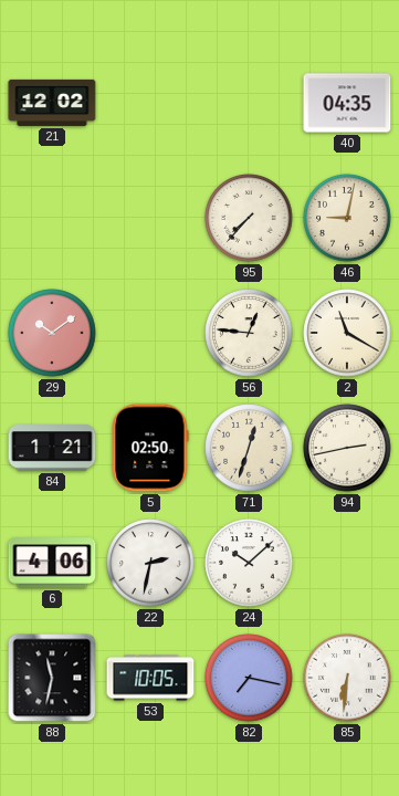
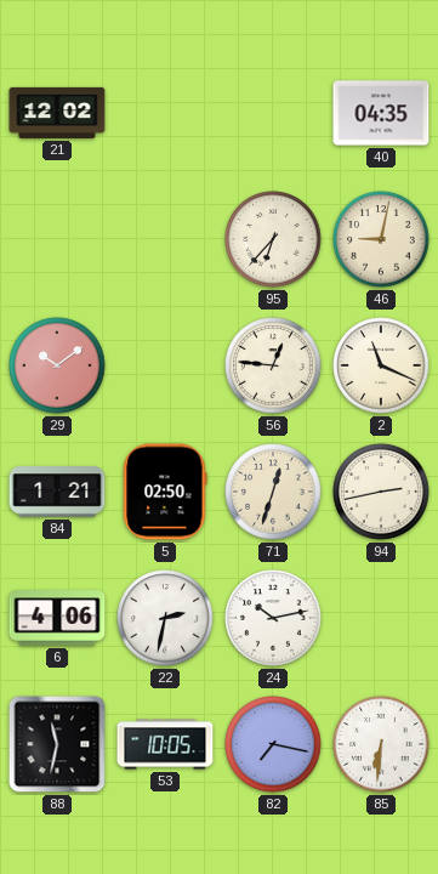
95: 7:37 -> 6:37
2: 11:20 -> 11:19
24: 10:08 -> 10:13
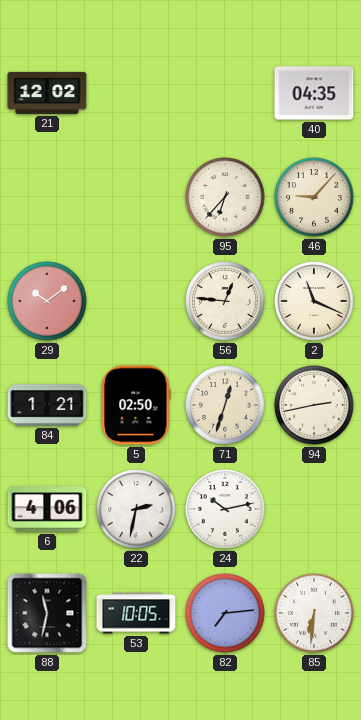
46: 9:02 -> 9:07
82: 7:17 -> 7:14
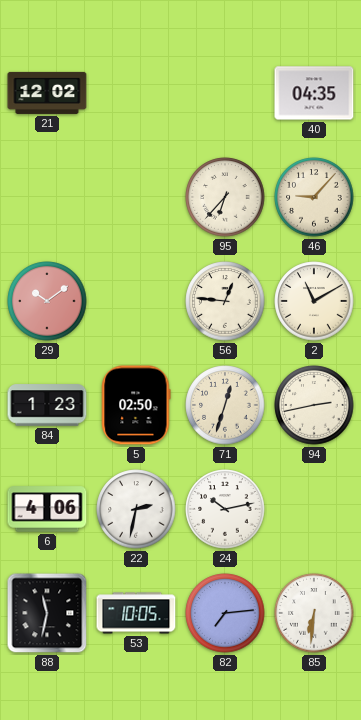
2: 11:19 -> 11:10
84: 1:21 -> 1:23
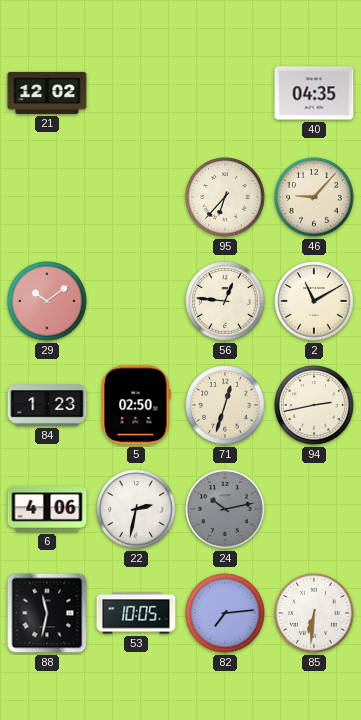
24 dial: white -> grey
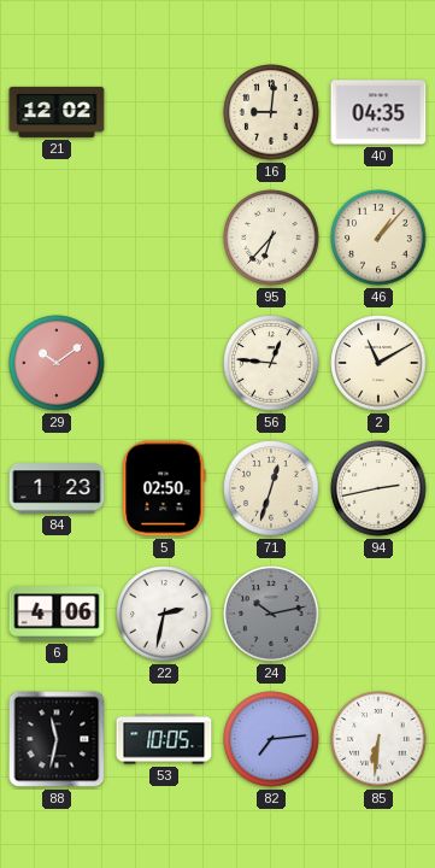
16: none -> 9:01
46: 9:07 -> 1:07
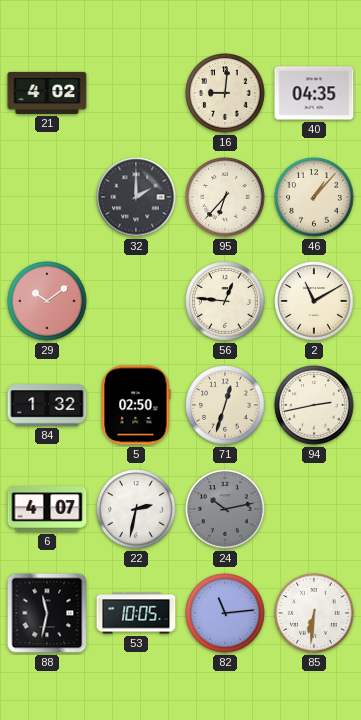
21: 12:02 -> 4:02
32: none -> 2:00
84: 1:23 -> 1:32
6: 4:06 -> 4:07
82: 7:14 -> 11:14
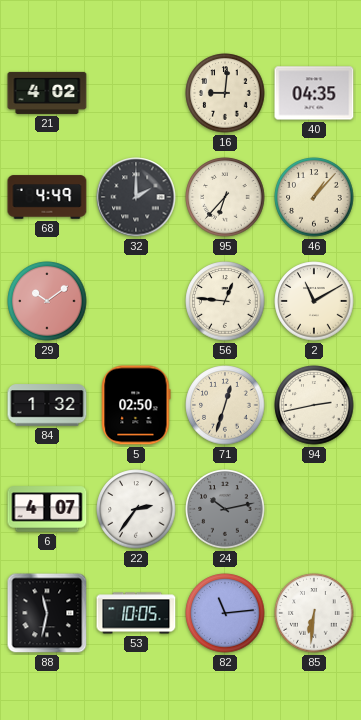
68: none -> 4:49
22: 2:32 -> 2:36
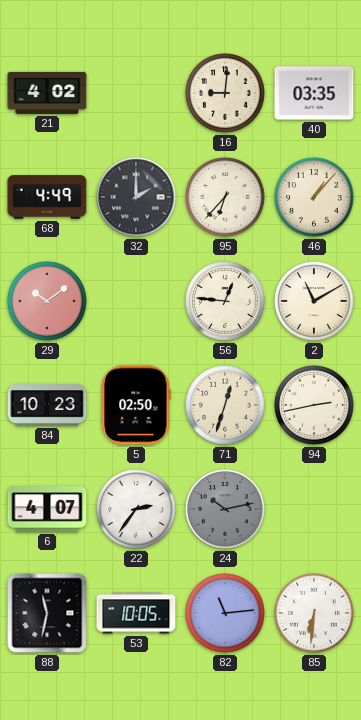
40: 04:35 -> 03:35
84: 1:32 -> 10:23
